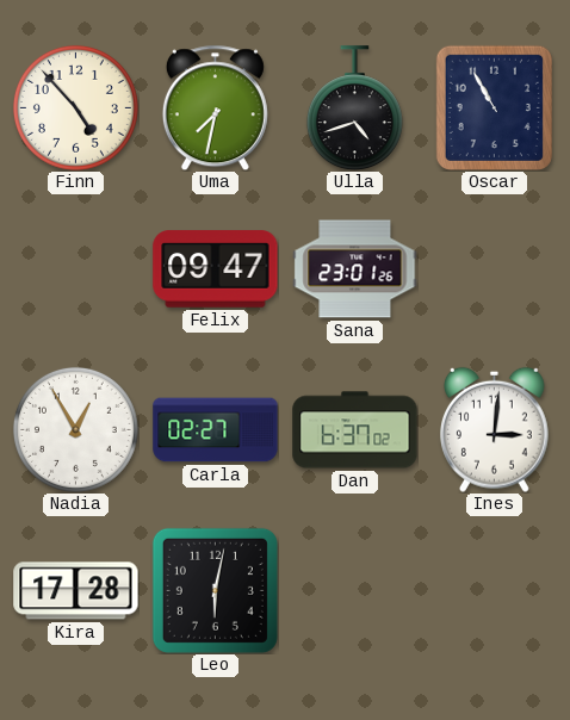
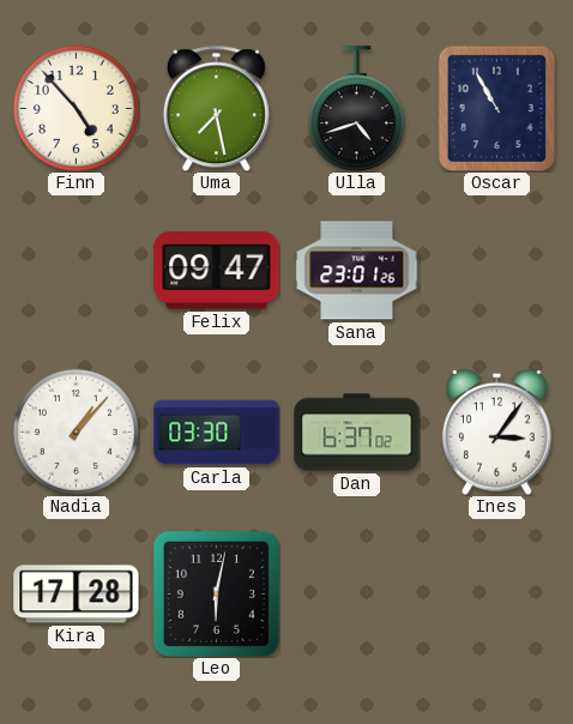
Uma: 7:32 -> 7:28
Nadia: 12:55 -> 1:07
Carla: 02:27 -> 03:30
Ines: 3:01 -> 3:06
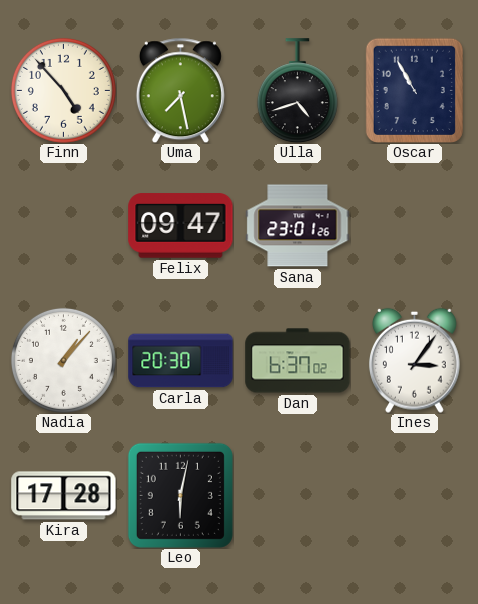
Carla: 03:30 -> 20:30
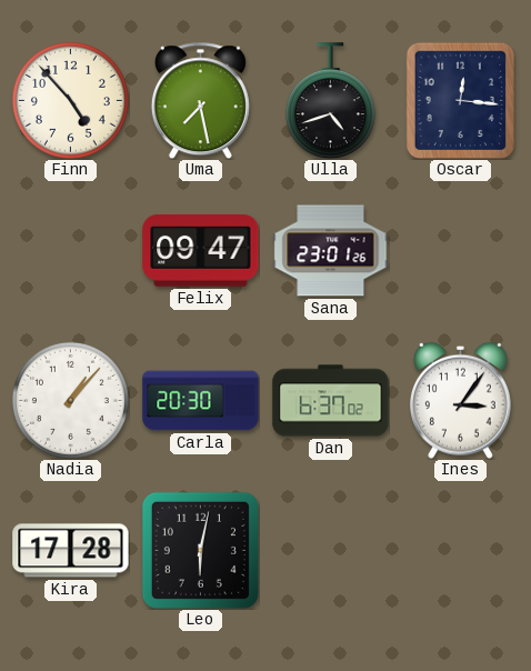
Oscar: 10:55 -> 12:16
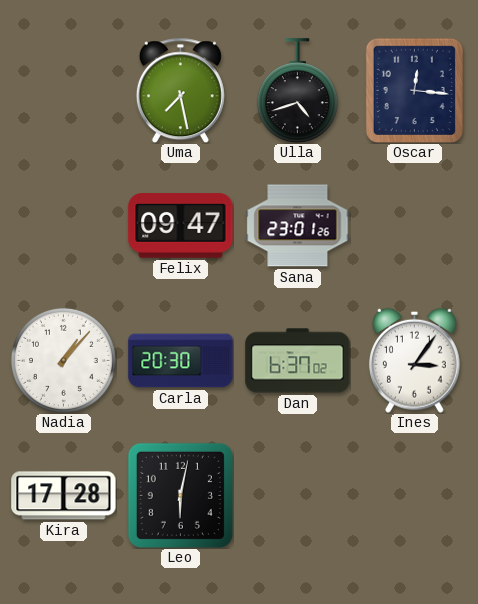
Finn: 4:53 -> none
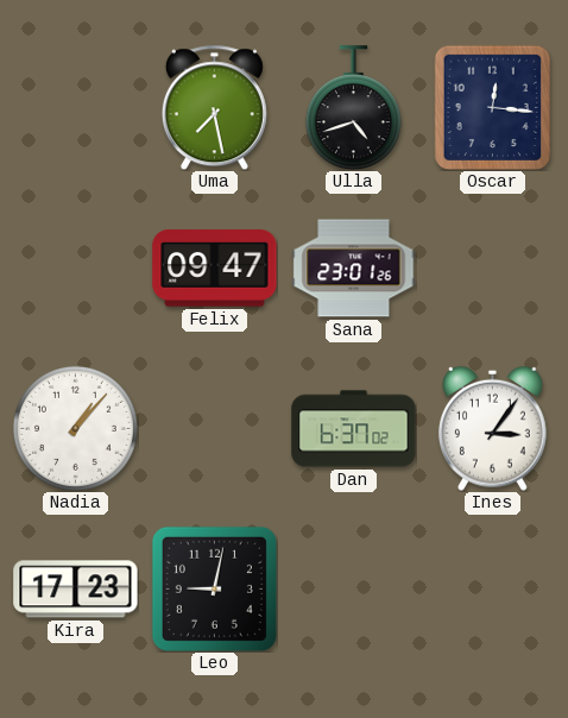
Carla: 20:30 -> none
Kira: 17:28 -> 17:23
Leo: 6:02 -> 9:02
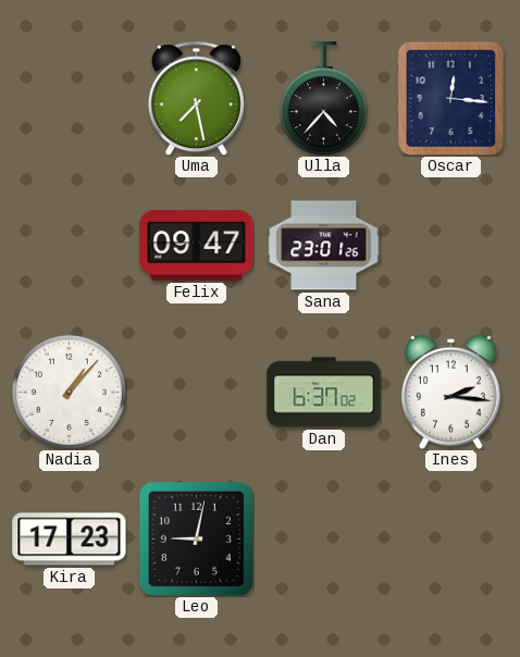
Ulla: 4:42 -> 4:37
Ines: 3:06 -> 2:16
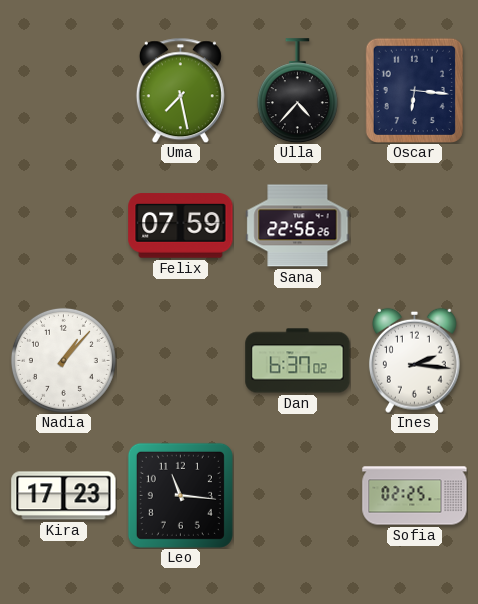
Oscar: 12:16 -> 6:16
Felix: 09:47 -> 07:59
Sana: 23:01 -> 22:56
Leo: 9:02 -> 11:16
Sofia: none -> 02:25
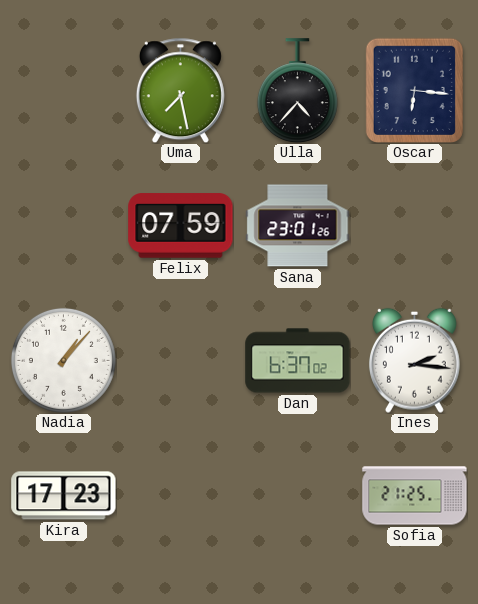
Sana: 22:56 -> 23:01
Leo: 11:16 -> none
Sofia: 02:25 -> 21:25
